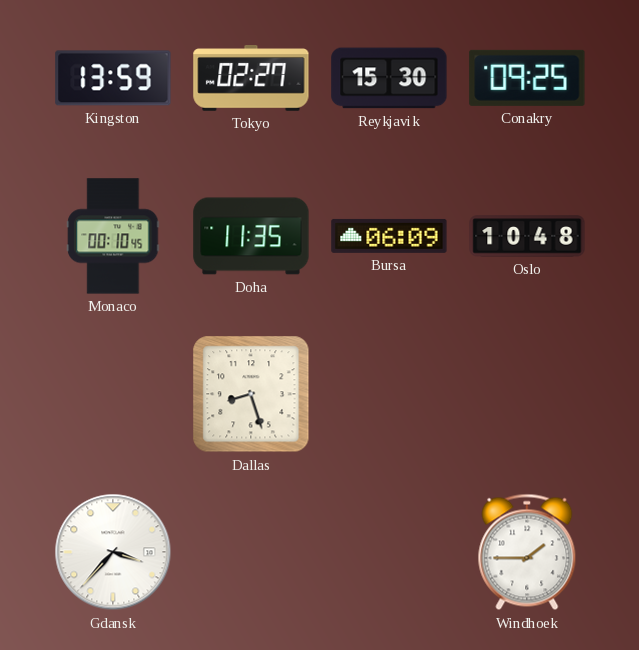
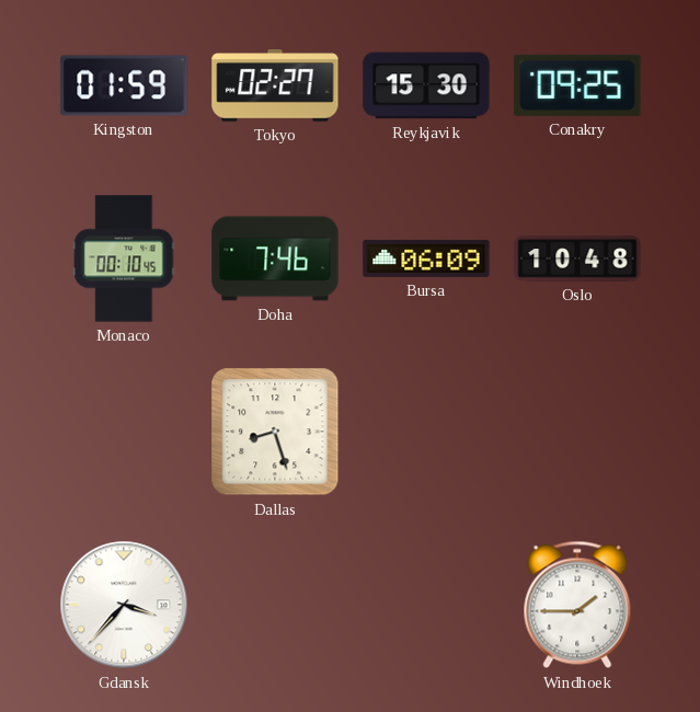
Kingston: 13:59 -> 01:59
Doha: 11:35 -> 7:46
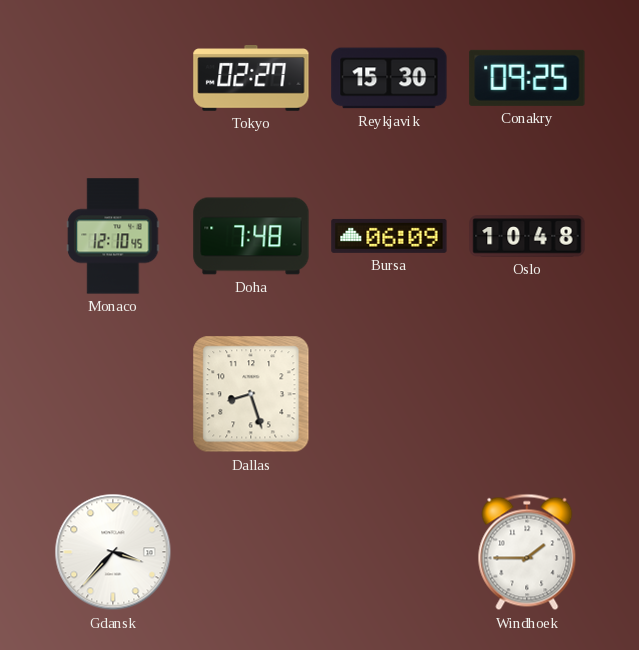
Kingston: 01:59 -> none
Monaco: 00:10 -> 12:10
Doha: 7:46 -> 7:48
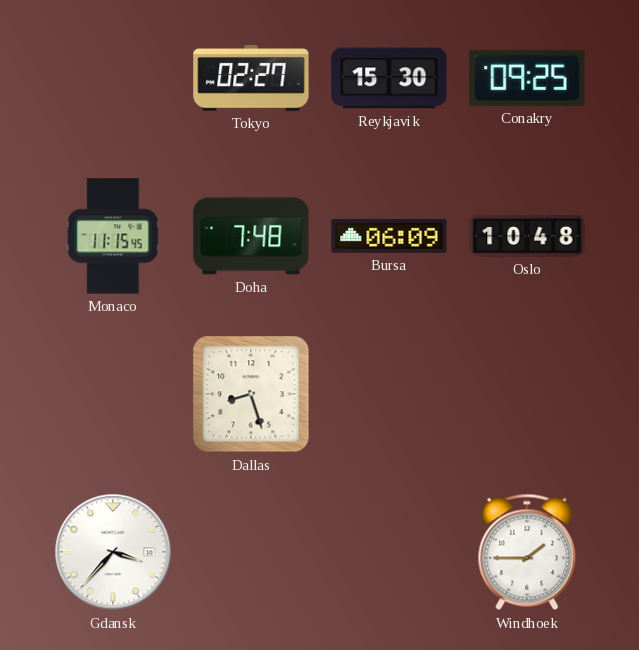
Monaco: 12:10 -> 11:15
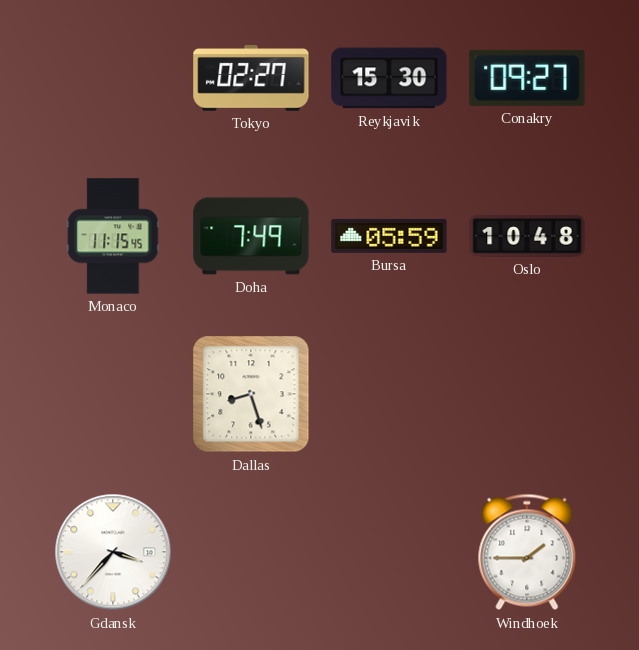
Conakry: 09:25 -> 09:27
Doha: 7:48 -> 7:49
Bursa: 06:09 -> 05:59
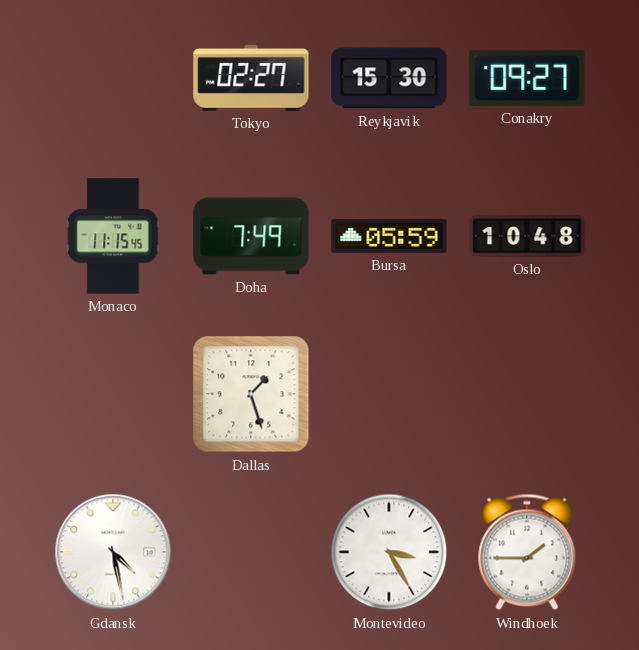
Dallas: 8:27 -> 1:27
Gdansk: 3:37 -> 4:28
Montevideo: none -> 3:25
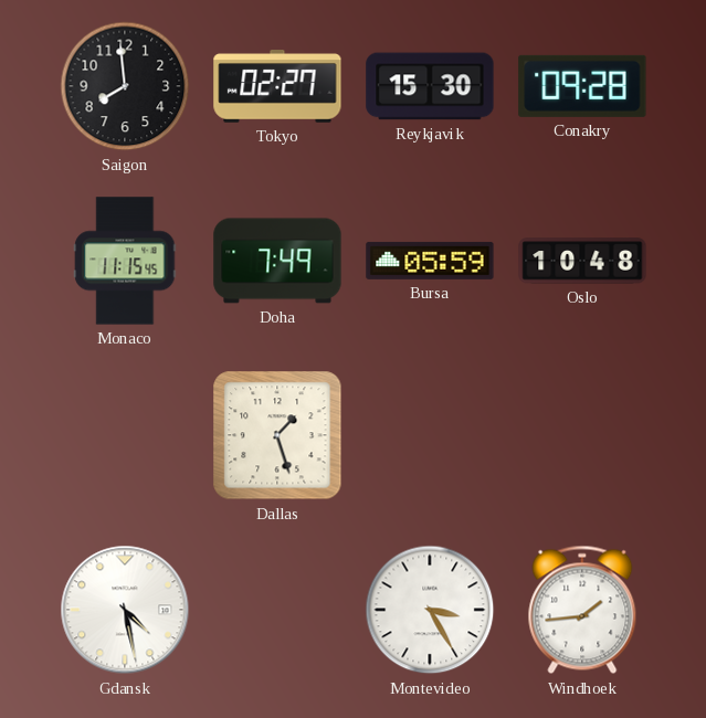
Saigon: none -> 7:59
Conakry: 09:27 -> 09:28
Windhoek: 1:45 -> 1:44
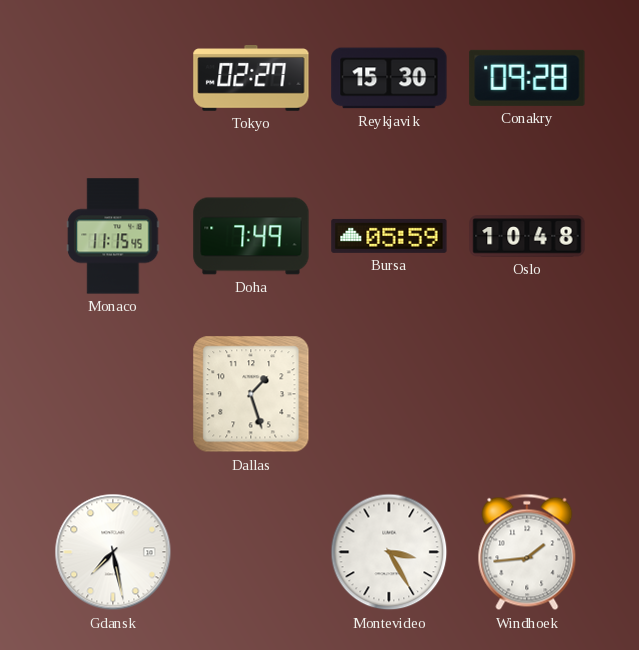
Saigon: 7:59 -> none
Gdansk: 4:28 -> 7:28
